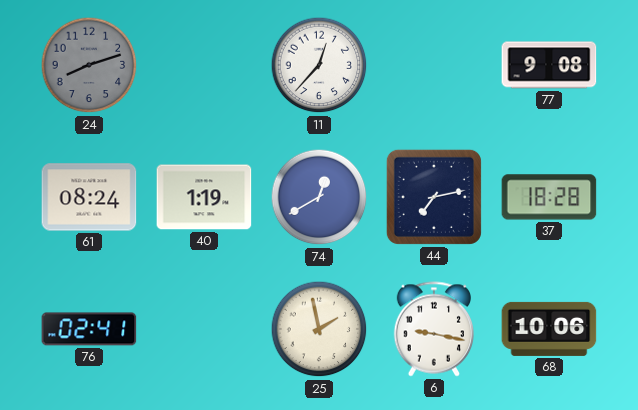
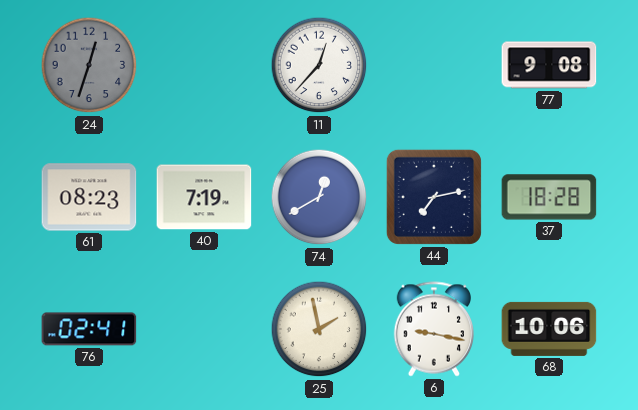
24: 8:12 -> 12:33
61: 08:24 -> 08:23
40: 1:19 -> 7:19
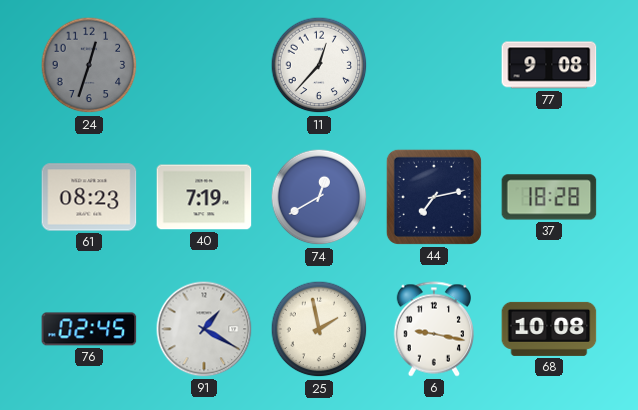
76: 02:41 -> 02:45
91: none -> 1:20
68: 10:06 -> 10:08
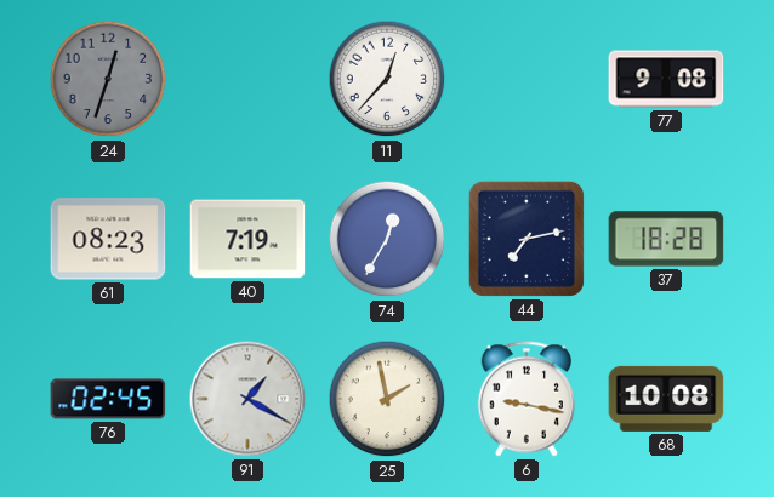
74: 12:40 -> 12:35
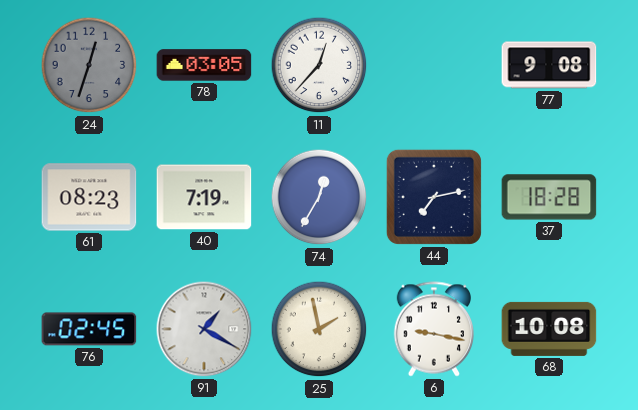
78: none -> 03:05
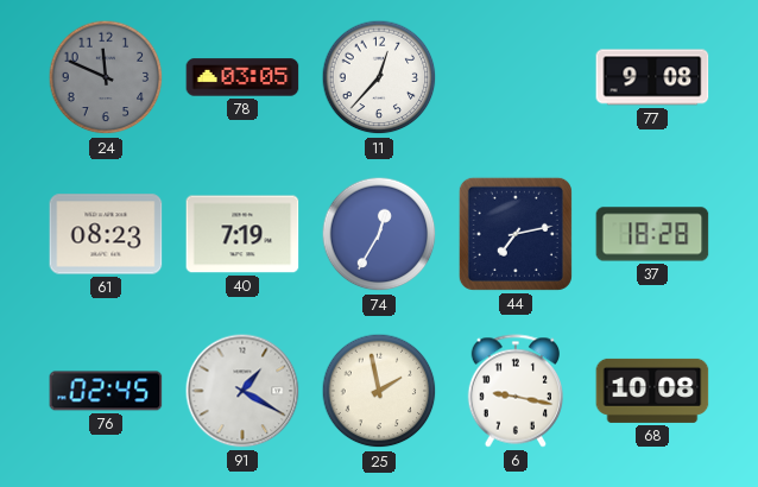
24: 12:33 -> 11:49
